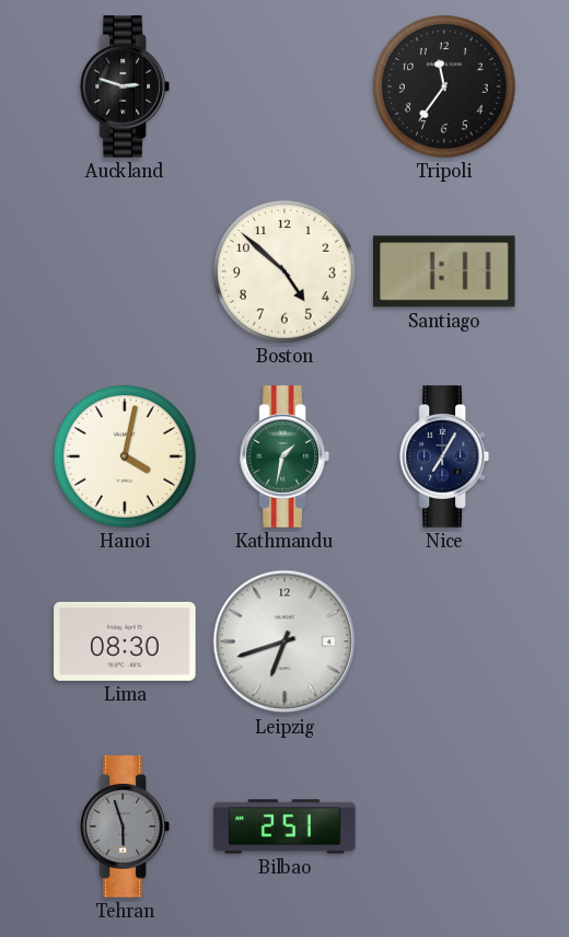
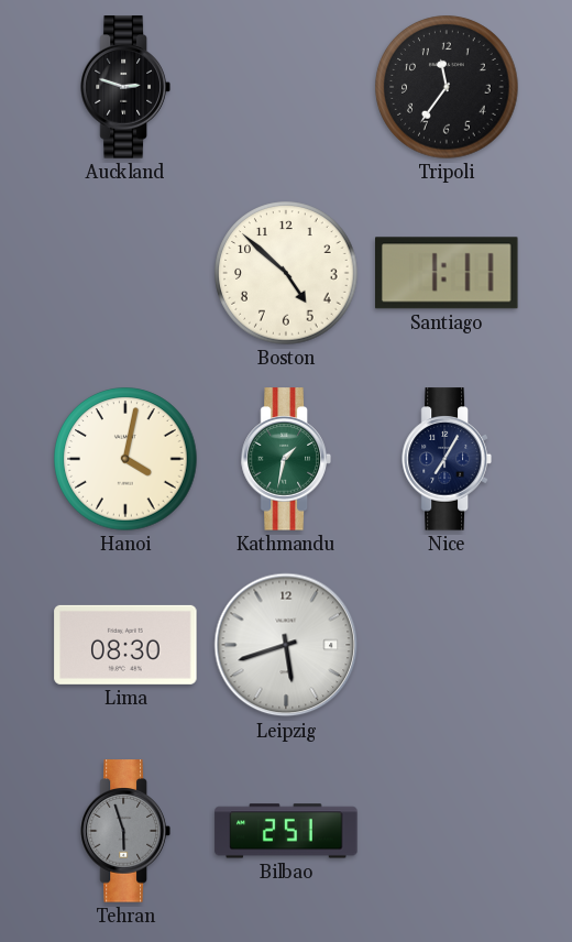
Leipzig: 6:42 -> 5:42
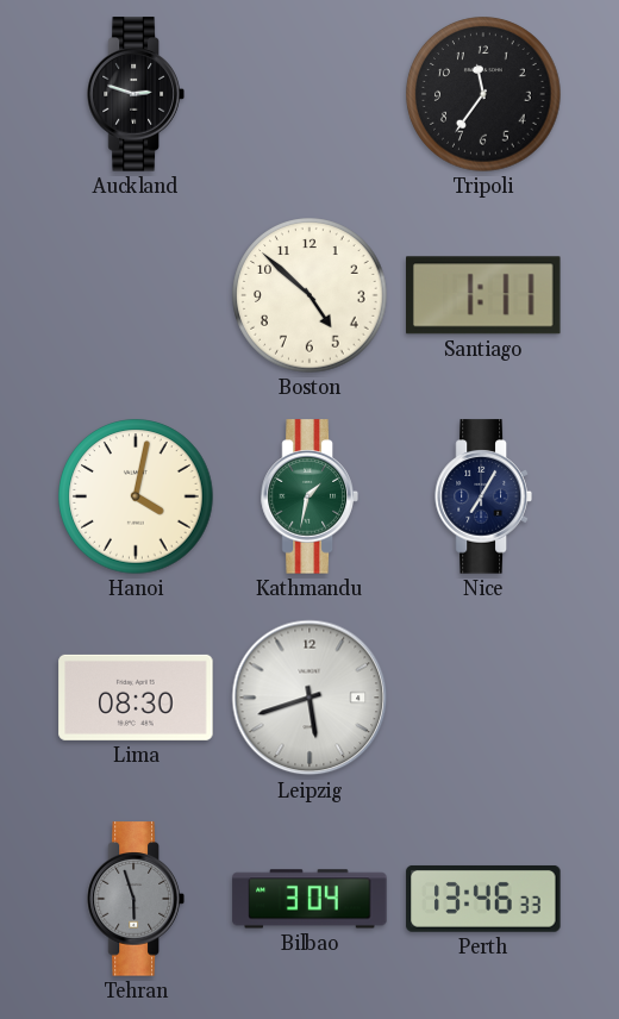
Bilbao: 2:51 -> 3:04
Perth: none -> 13:46
